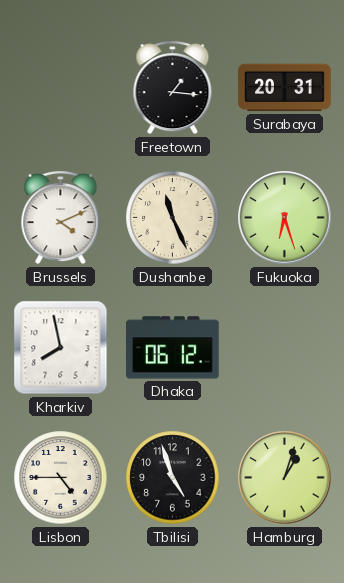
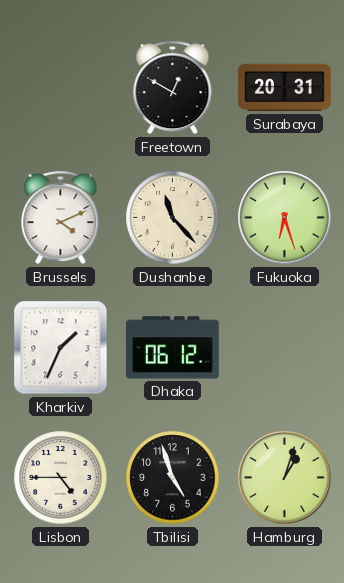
Freetown: 1:16 -> 12:50
Dushanbe: 11:26 -> 11:23
Kharkiv: 7:58 -> 1:34
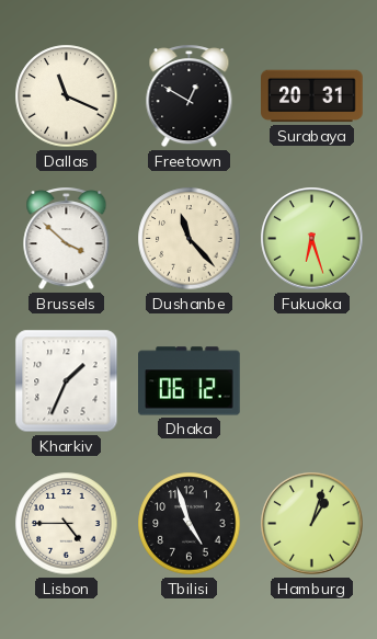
Dallas: none -> 11:19
Brussels: 4:11 -> 3:52
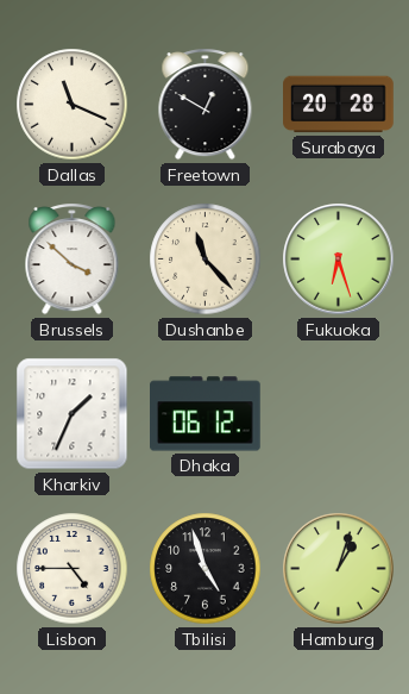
Surabaya: 20:31 -> 20:28
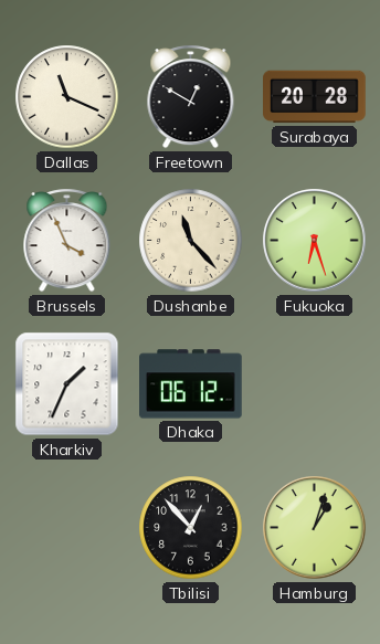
Brussels: 3:52 -> 3:56
Lisbon: 4:45 -> none
Tbilisi: 4:57 -> 12:53
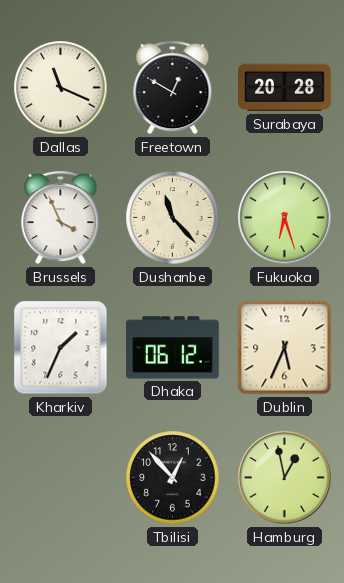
Dublin: none -> 5:34
Hamburg: 1:03 -> 12:58
